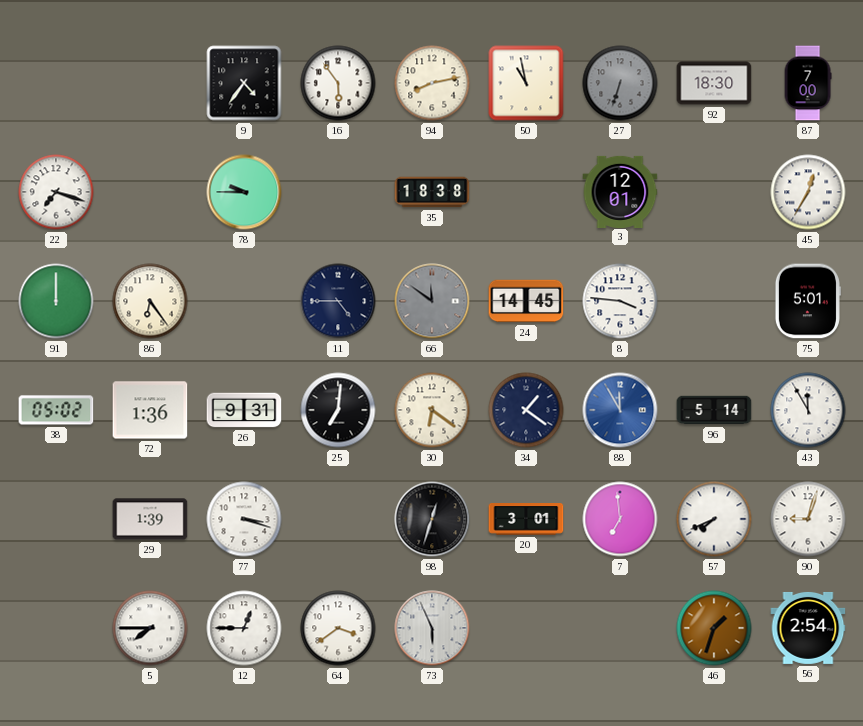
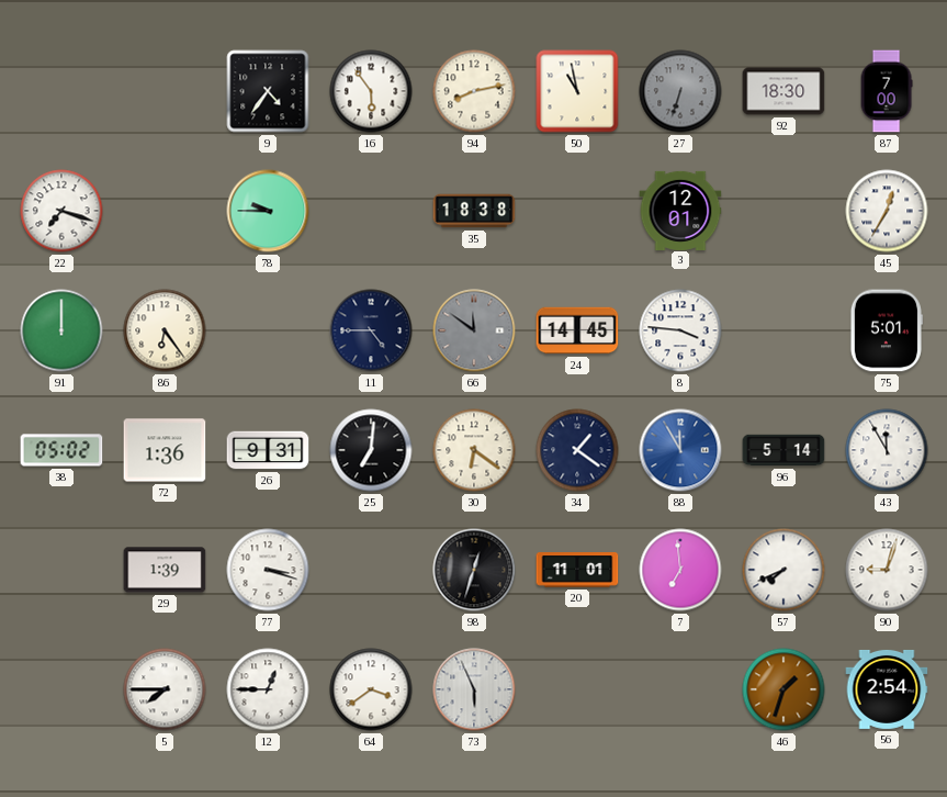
20: 3:01 -> 11:01
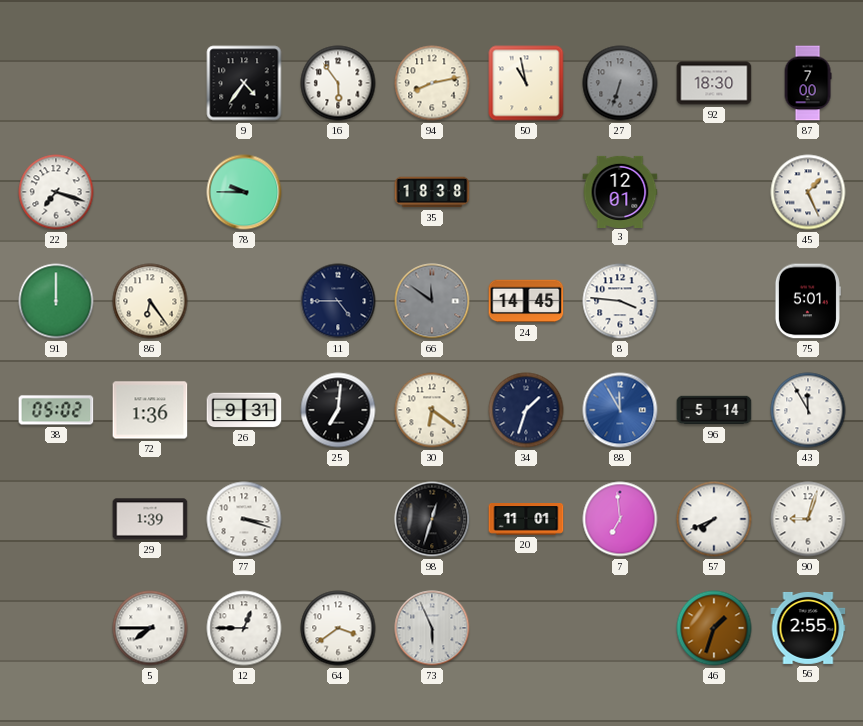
45: 12:35 -> 1:26
34: 1:21 -> 1:33
56: 2:54 -> 2:55
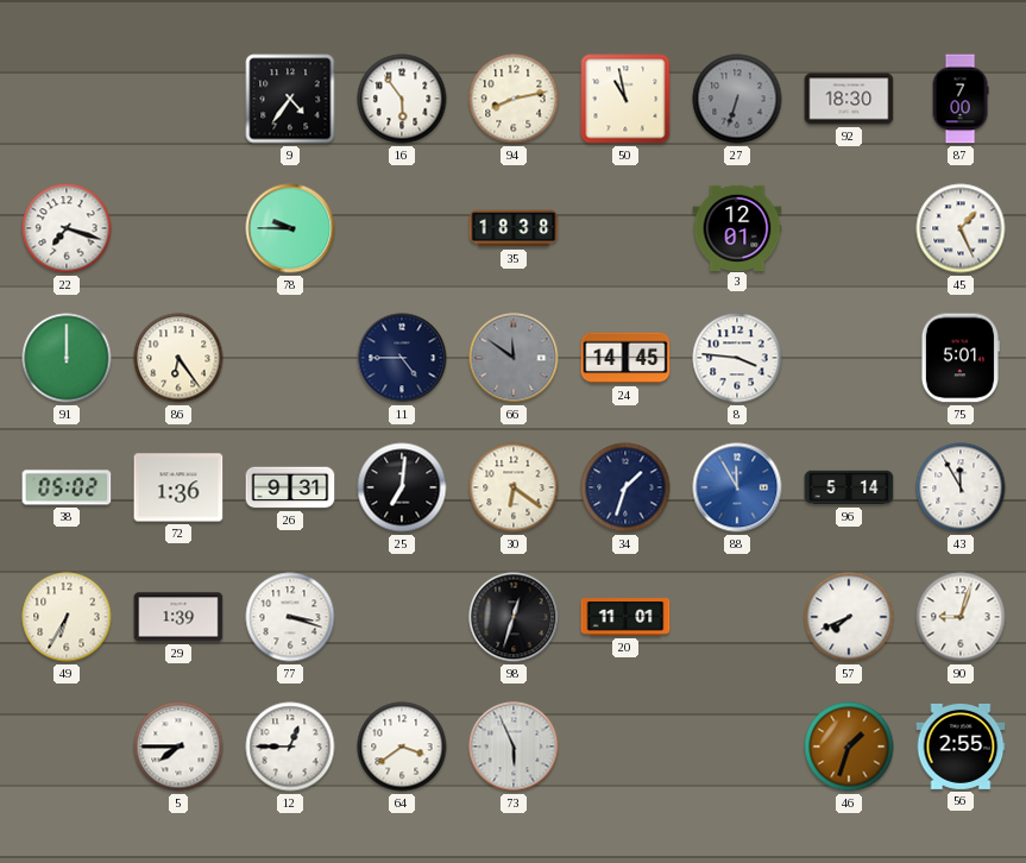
49: none -> 6:35
7: 6:59 -> none
